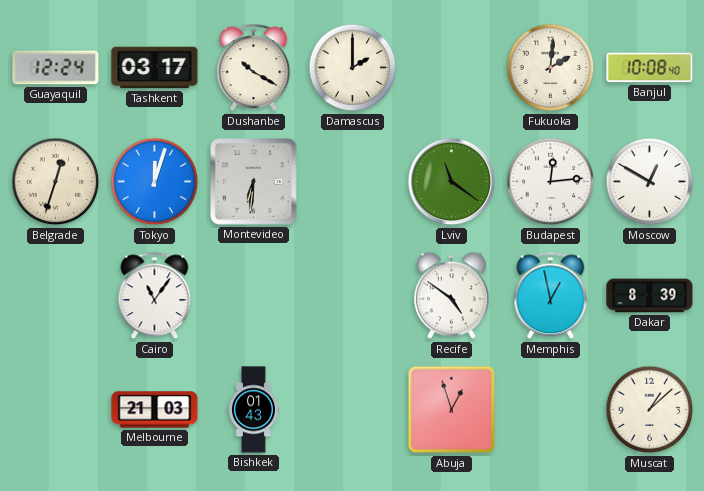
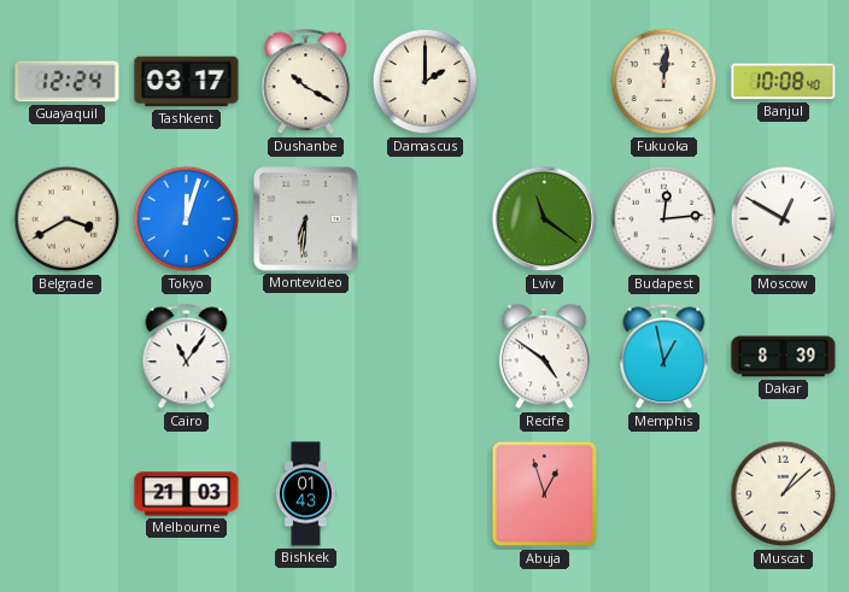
Fukuoka: 2:01 -> 12:01
Belgrade: 12:33 -> 3:40
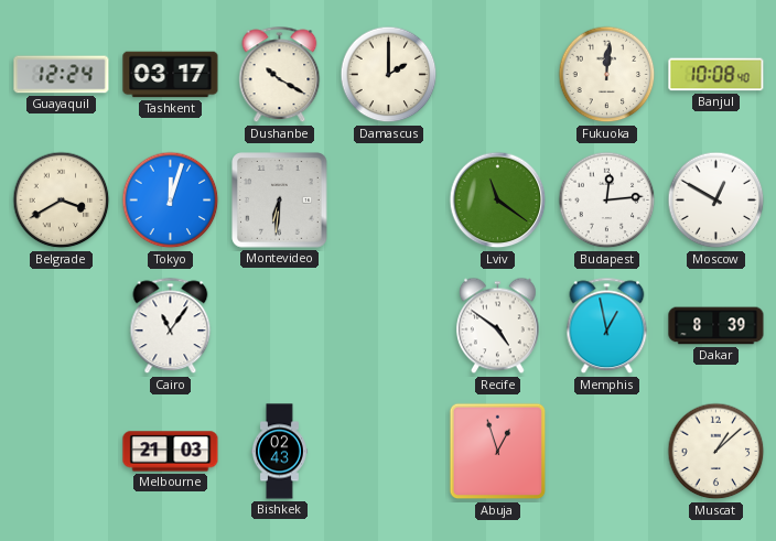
Bishkek: 01:43 -> 02:43
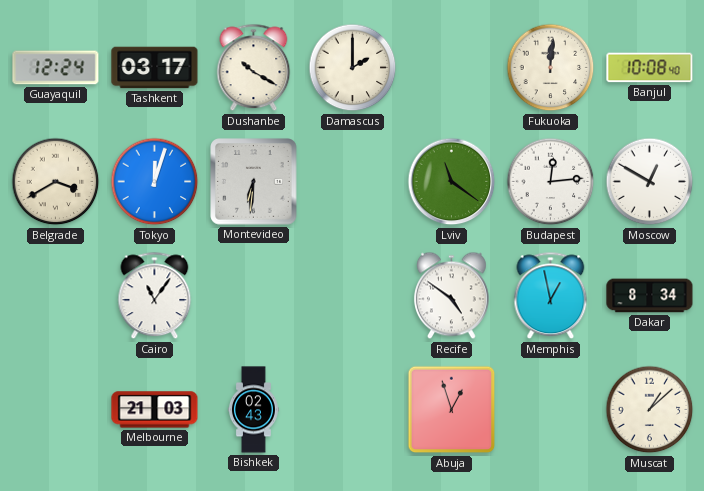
Dakar: 8:39 -> 8:34
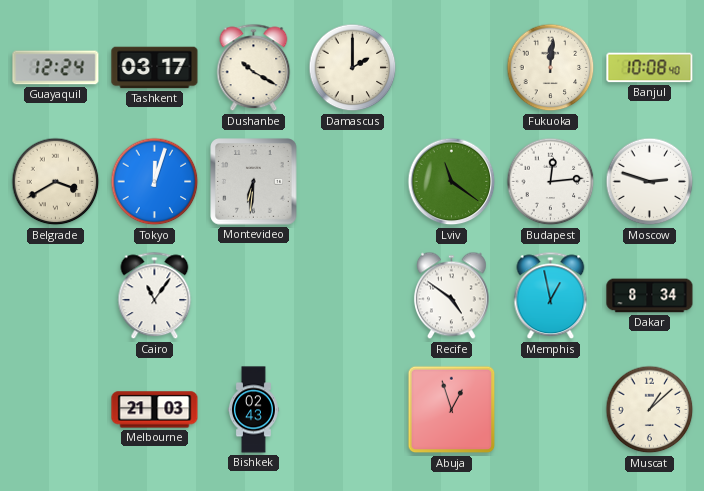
Moscow: 12:50 -> 2:48
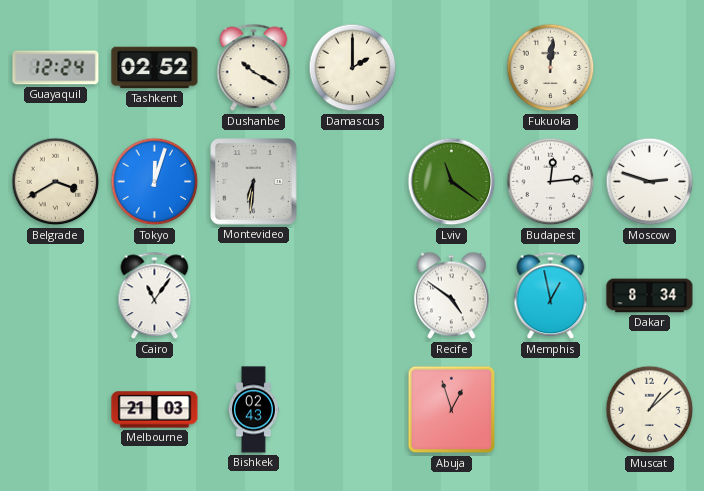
Tashkent: 03:17 -> 02:52
Banjul: 10:08 -> none
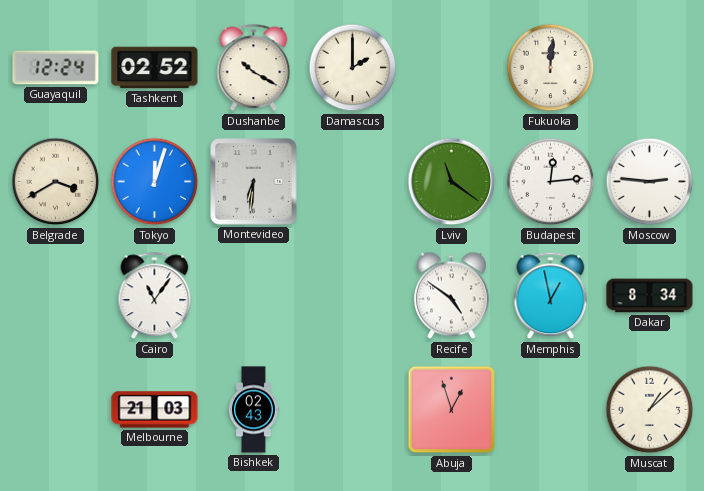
Moscow: 2:48 -> 2:46
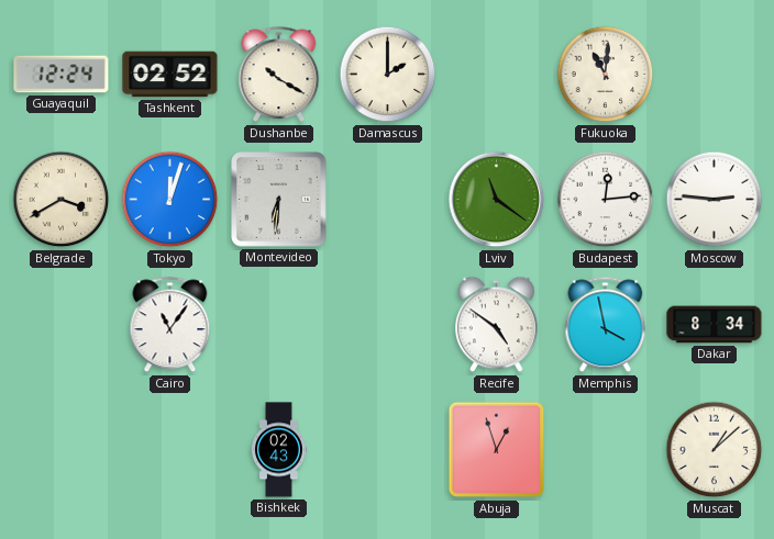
Fukuoka: 12:01 -> 11:01
Memphis: 12:58 -> 3:58
Melbourne: 21:03 -> none
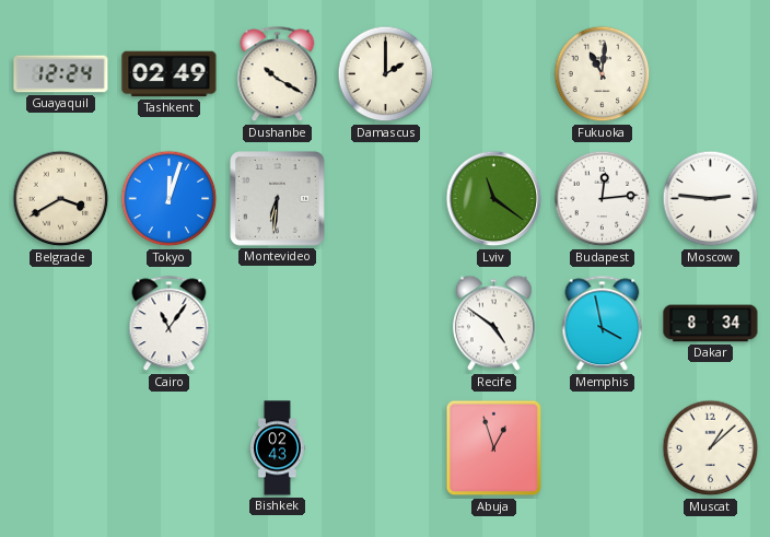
Tashkent: 02:52 -> 02:49
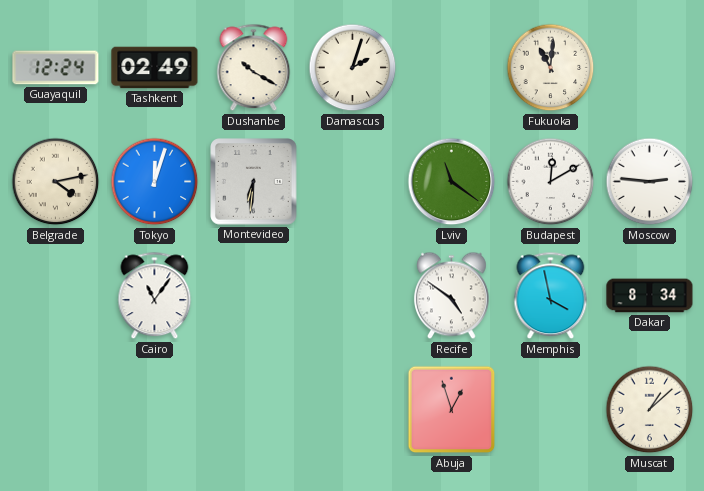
Damascus: 2:00 -> 2:03
Belgrade: 3:40 -> 4:13
Budapest: 12:14 -> 12:10
Bishkek: 02:43 -> none
